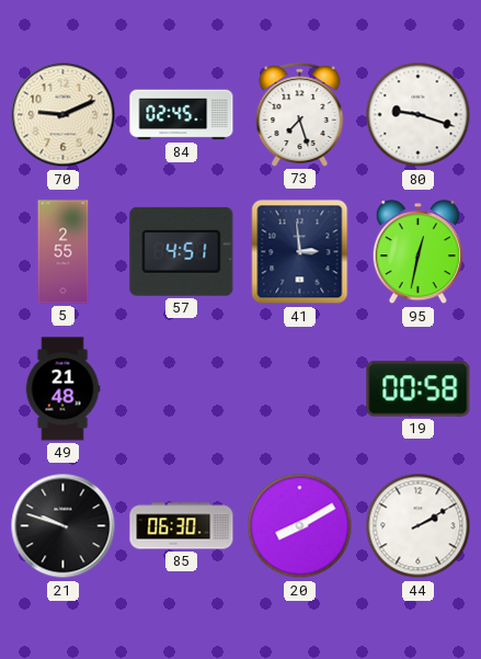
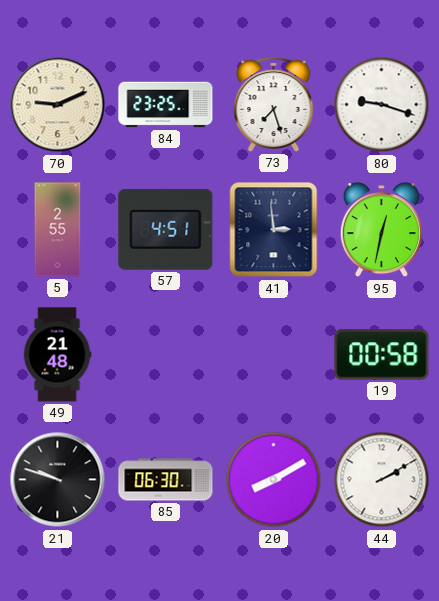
84: 02:45 -> 23:25
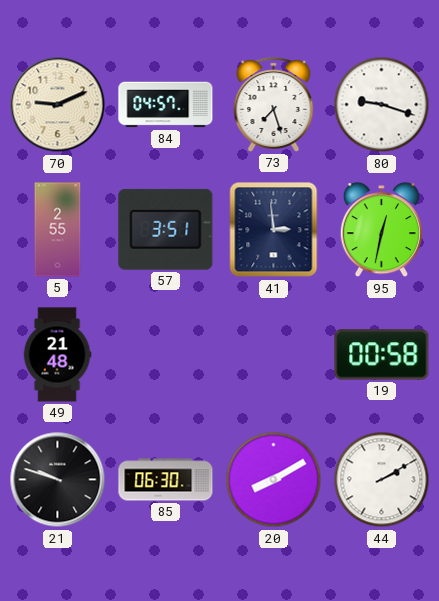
84: 23:25 -> 04:57
57: 4:51 -> 3:51
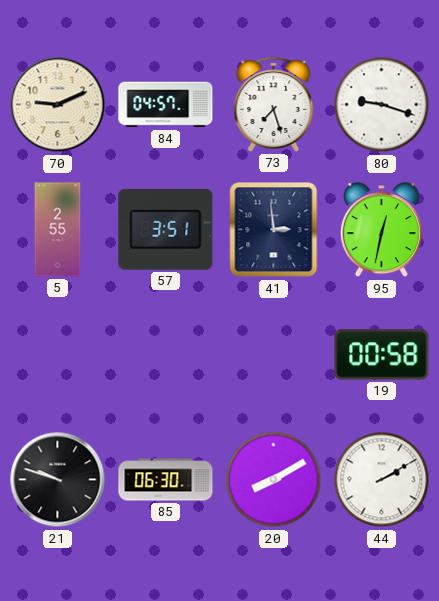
49: 21:48 -> none
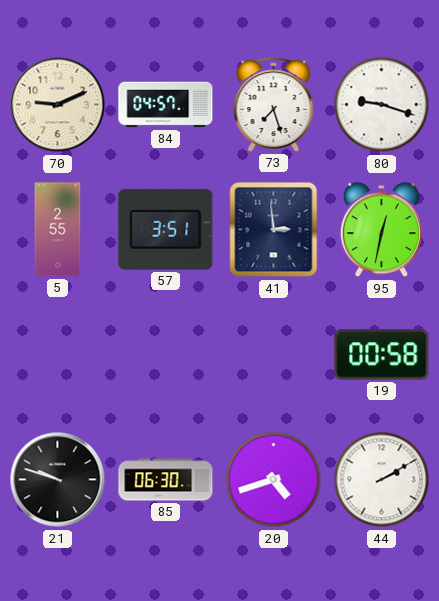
20: 8:10 -> 4:42
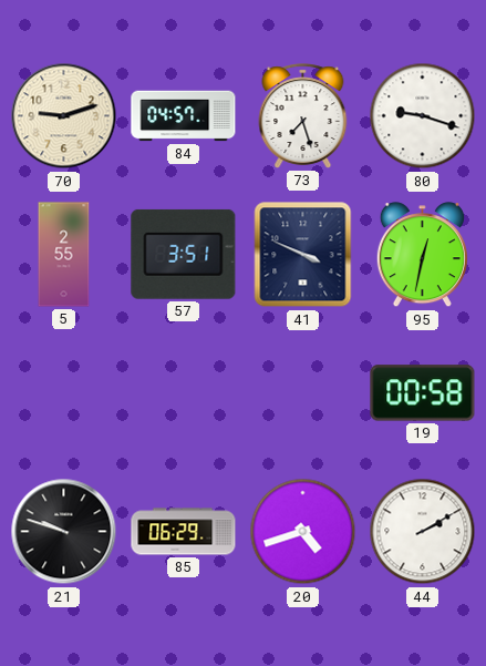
70: 9:11 -> 9:12
41: 2:59 -> 3:49
85: 06:30 -> 06:29
